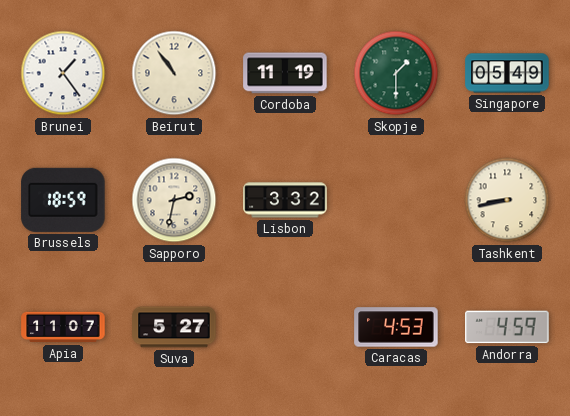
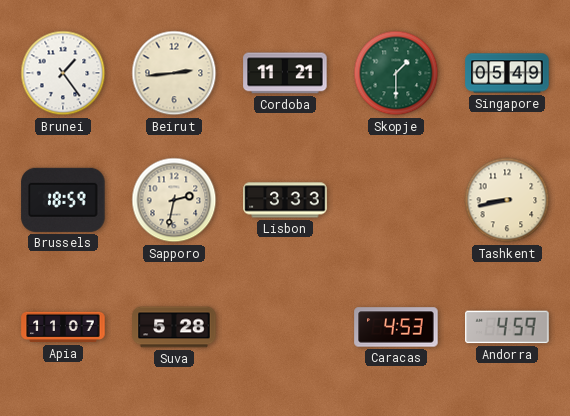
Beirut: 10:54 -> 2:44
Cordoba: 11:19 -> 11:21
Lisbon: 3:32 -> 3:33
Suva: 5:27 -> 5:28
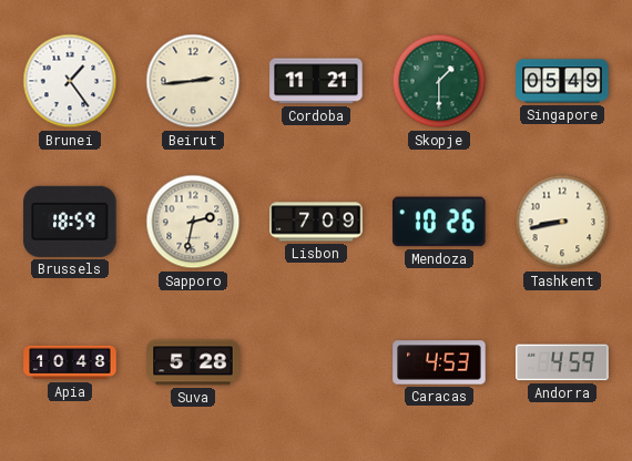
Lisbon: 3:33 -> 7:09
Mendoza: none -> 10:26
Apia: 11:07 -> 10:48
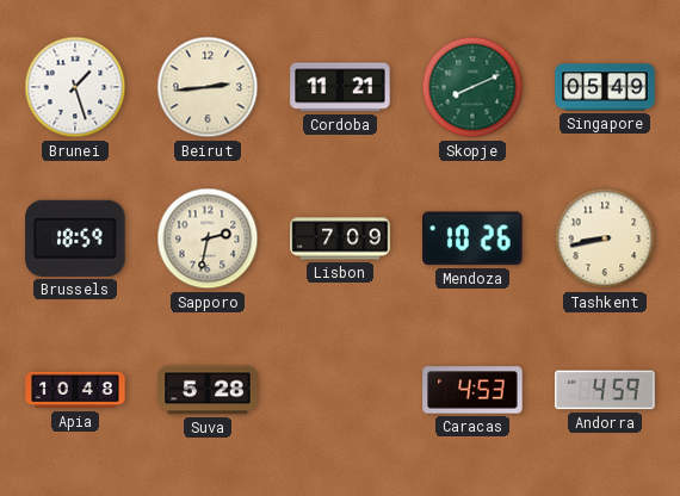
Brunei: 1:24 -> 1:27
Skopje: 1:30 -> 8:11
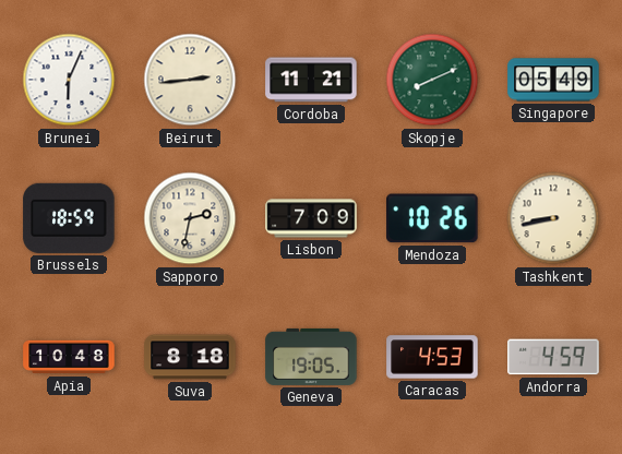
Brunei: 1:27 -> 6:04
Suva: 5:28 -> 8:18
Geneva: none -> 19:05
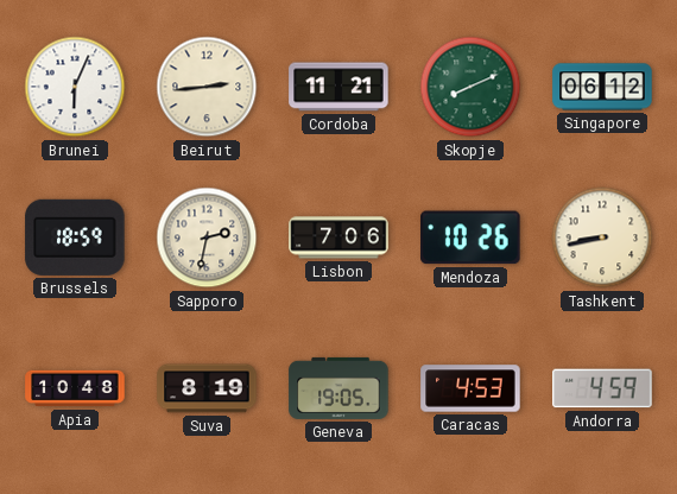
Singapore: 05:49 -> 06:12
Lisbon: 7:09 -> 7:06
Suva: 8:18 -> 8:19
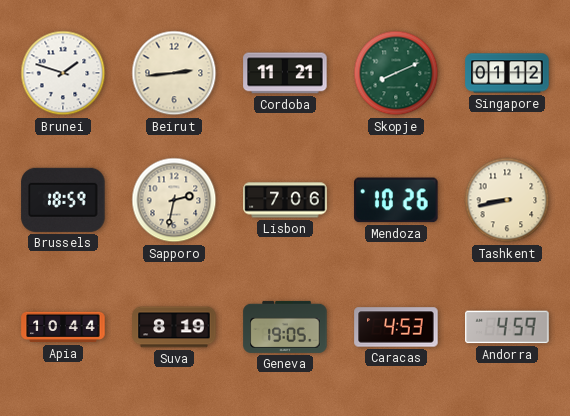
Brunei: 6:04 -> 1:48
Singapore: 06:12 -> 01:12
Apia: 10:48 -> 10:44
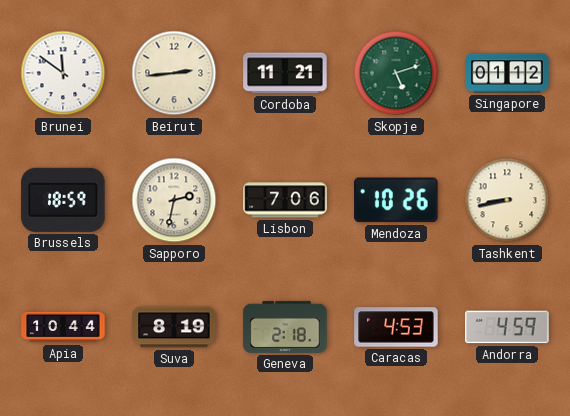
Brunei: 1:48 -> 11:51
Skopje: 8:11 -> 5:12
Geneva: 19:05 -> 2:18
